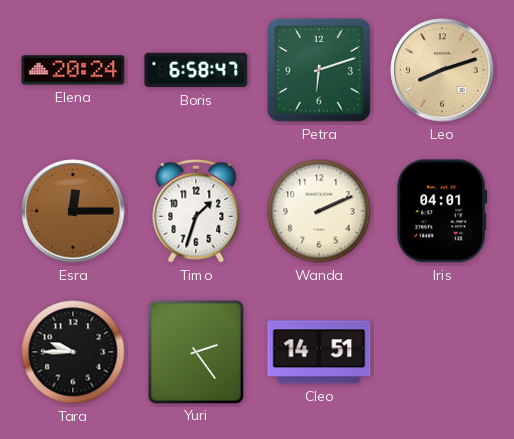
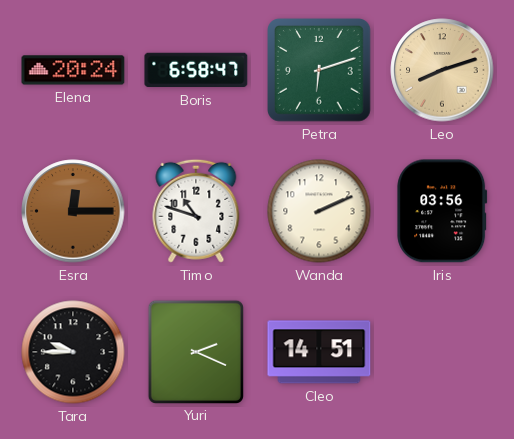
Timo: 1:33 -> 10:48
Iris: 04:01 -> 03:56
Yuri: 2:24 -> 2:19
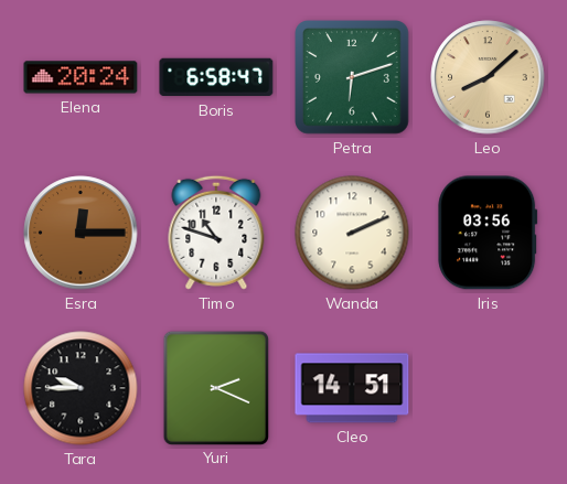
Leo: 8:12 -> 8:08
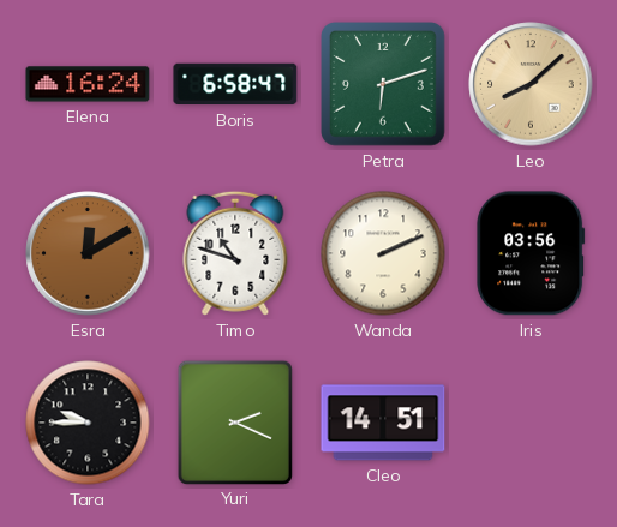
Elena: 20:24 -> 16:24
Esra: 12:15 -> 12:10
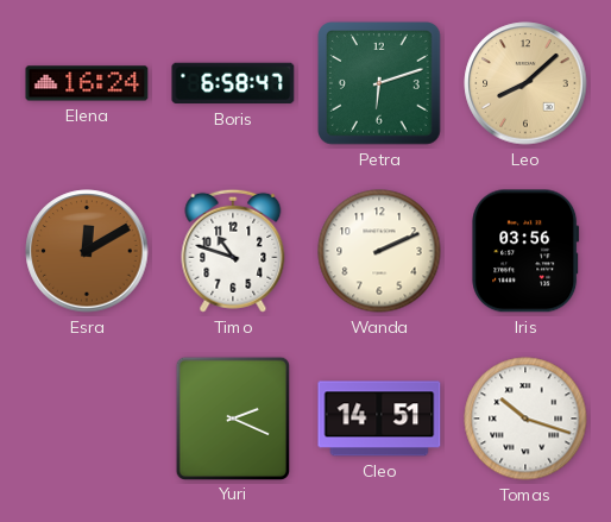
Tara: 9:45 -> none
Tomas: none -> 10:18
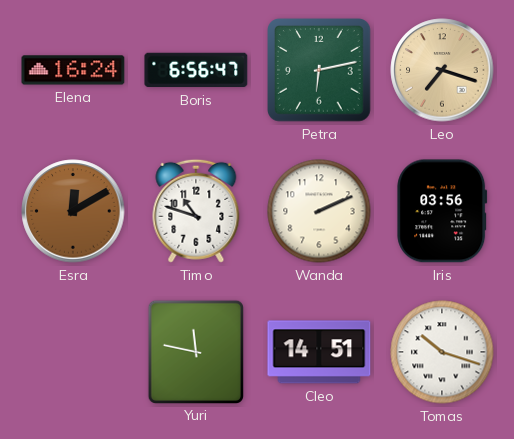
Boris: 6:58 -> 6:56
Petra: 6:12 -> 6:13
Leo: 8:08 -> 7:18
Yuri: 2:19 -> 11:47
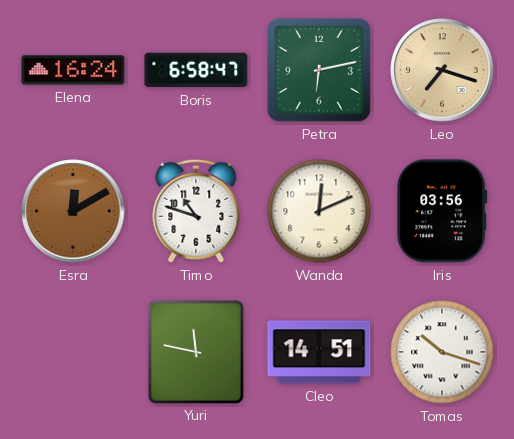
Boris: 6:56 -> 6:58
Wanda: 2:11 -> 12:11
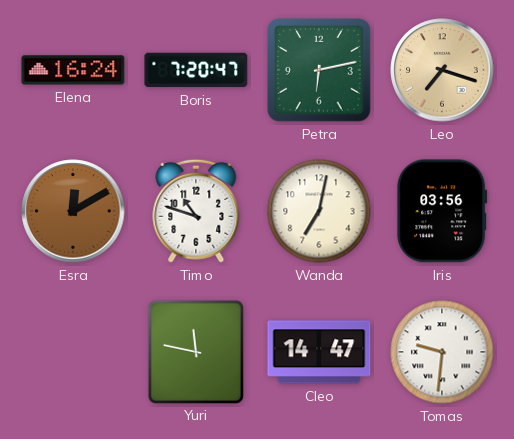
Boris: 6:58 -> 7:20
Wanda: 12:11 -> 7:02
Cleo: 14:51 -> 14:47
Tomas: 10:18 -> 9:31
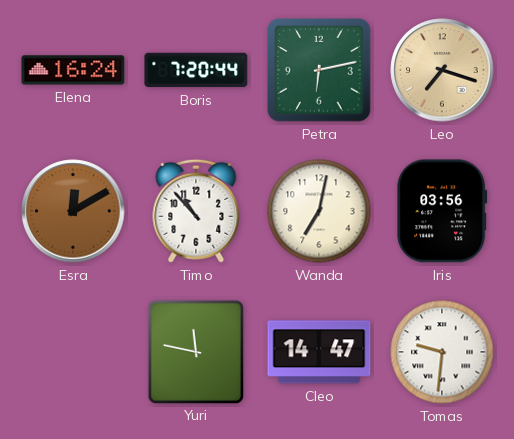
Boris: 7:20:47 -> 7:20:44
Timo: 10:48 -> 10:53
